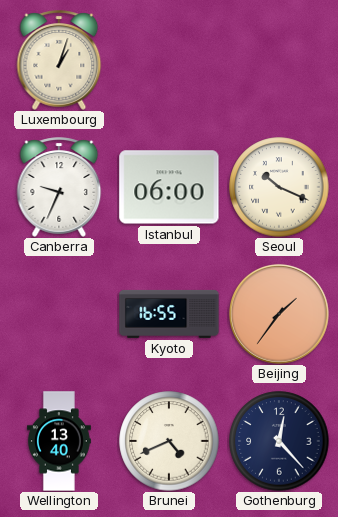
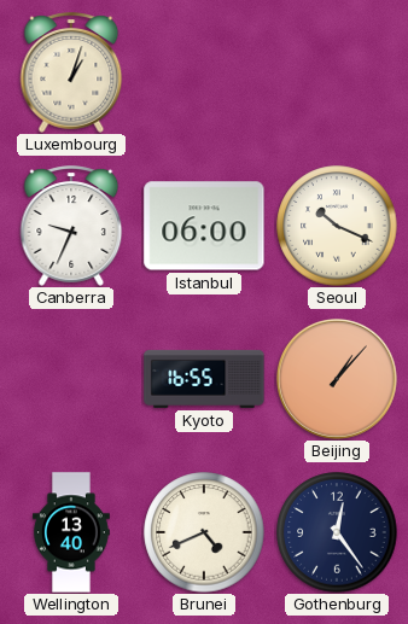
Beijing: 1:36 -> 1:07
Gothenburg: 12:23 -> 12:24
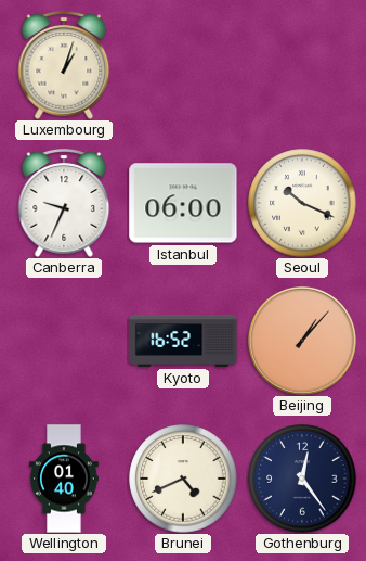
Kyoto: 16:55 -> 16:52
Wellington: 13:40 -> 01:40
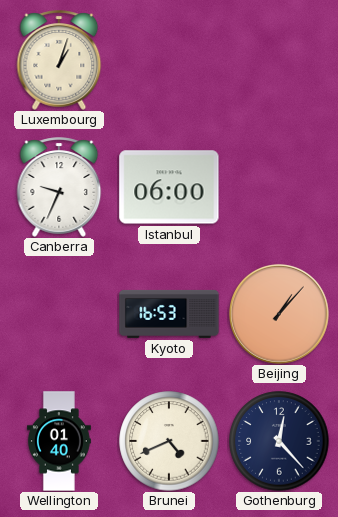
Seoul: 10:19 -> none
Kyoto: 16:52 -> 16:53
Gothenburg: 12:24 -> 12:23
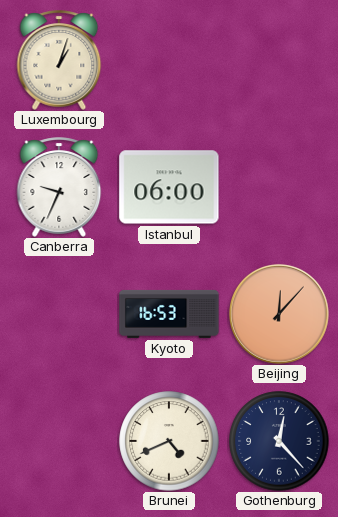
Beijing: 1:07 -> 12:07
Wellington: 01:40 -> none
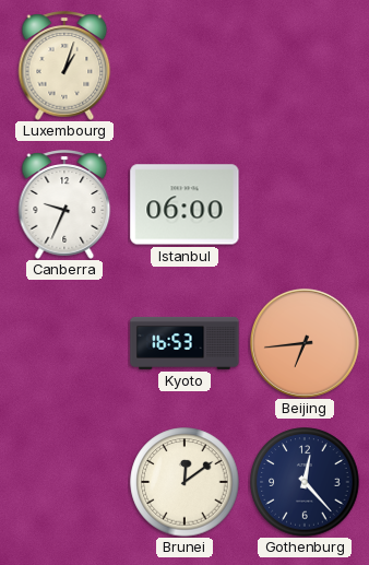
Beijing: 12:07 -> 6:44
Brunei: 4:41 -> 12:09
